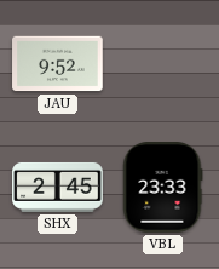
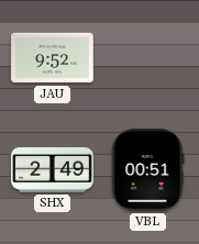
SHX: 2:45 -> 2:49
VBL: 23:33 -> 00:51
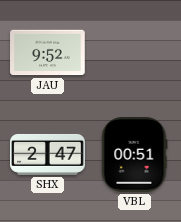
SHX: 2:49 -> 2:47
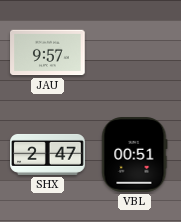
JAU: 9:52 -> 9:57
